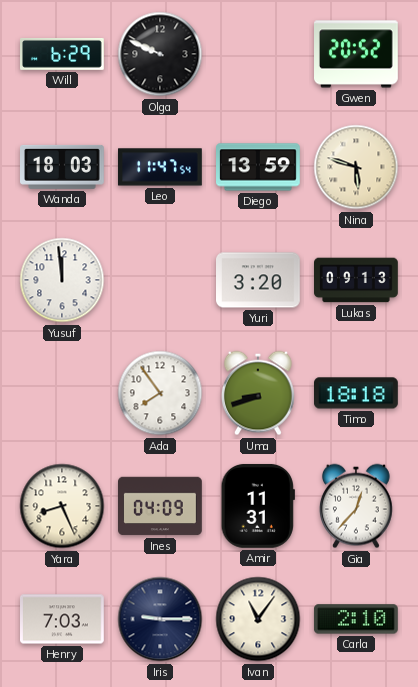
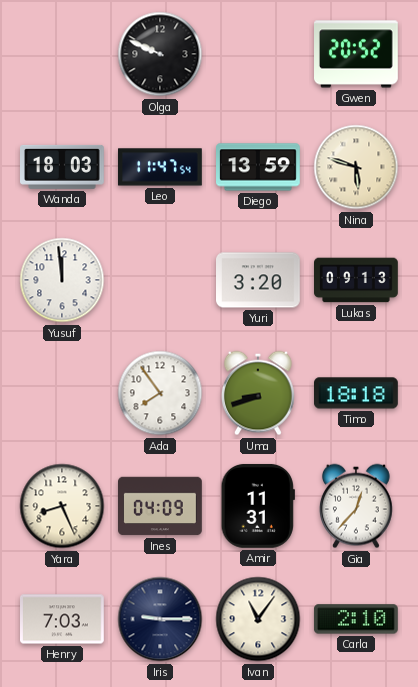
Will: 6:29 -> none
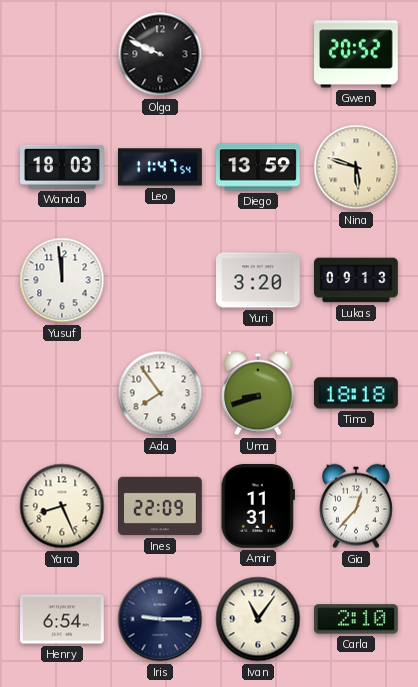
Ines: 04:09 -> 22:09
Henry: 7:03 -> 6:54
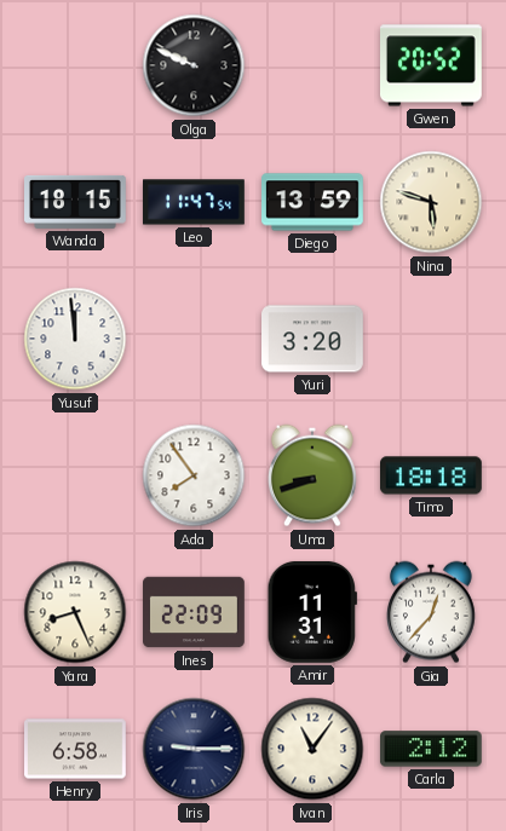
Wanda: 18:03 -> 18:15
Lukas: 09:13 -> none
Henry: 6:54 -> 6:58
Carla: 2:10 -> 2:12
